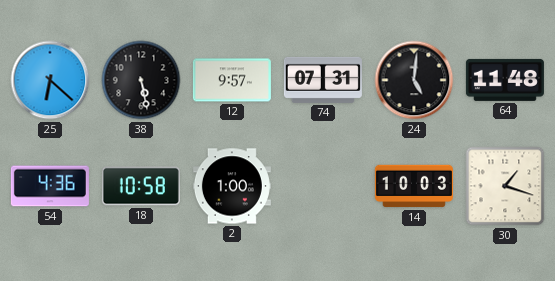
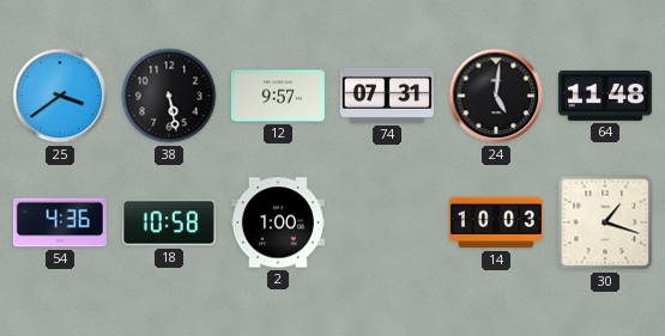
25: 6:22 -> 3:39
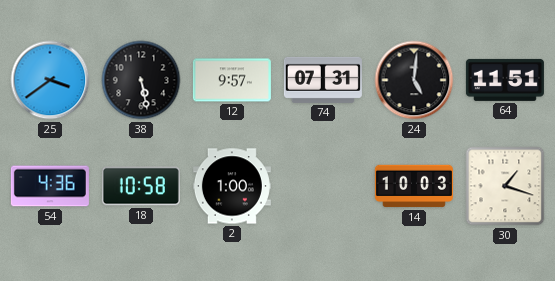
64: 11:48 -> 11:51
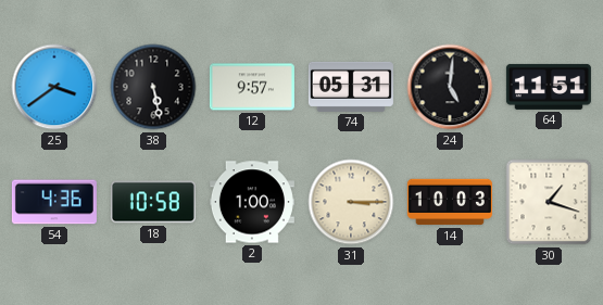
74: 07:31 -> 05:31
31: none -> 3:15
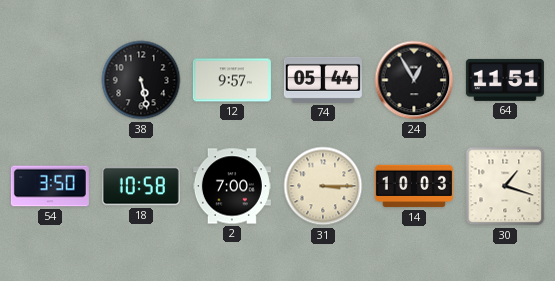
25: 3:39 -> none
74: 05:31 -> 05:44
24: 5:01 -> 12:55
54: 4:36 -> 3:50
2: 1:00 -> 7:00
